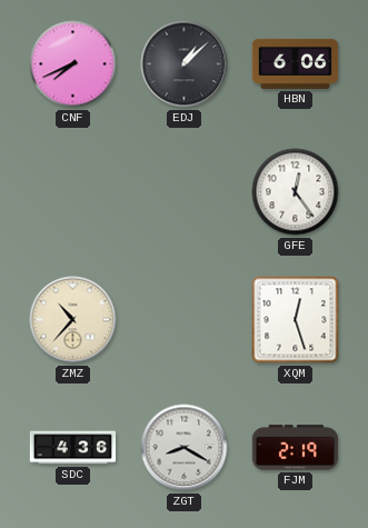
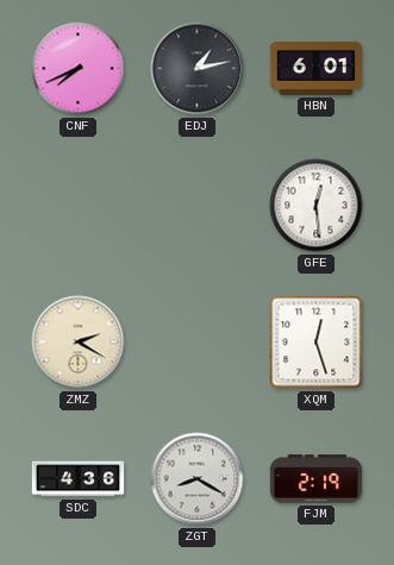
EDJ: 1:08 -> 1:13
HBN: 6:06 -> 6:01
GFE: 12:24 -> 12:29
ZMZ: 10:37 -> 2:20
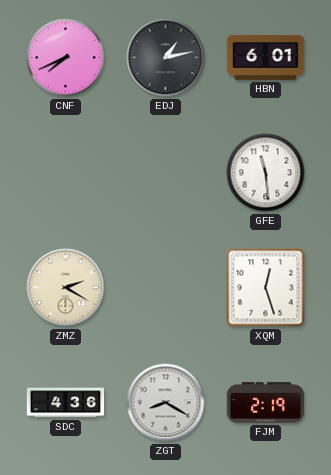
GFE: 12:29 -> 11:29
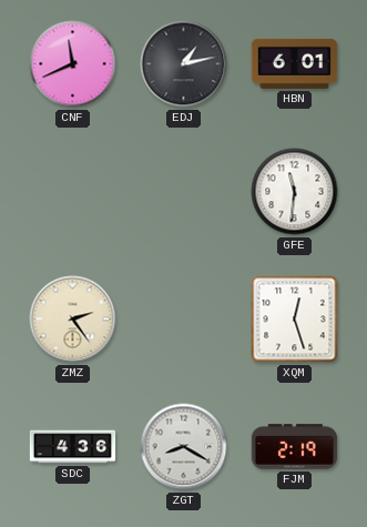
CNF: 7:41 -> 11:41
GFE: 11:29 -> 11:31
ZMZ: 2:20 -> 2:24
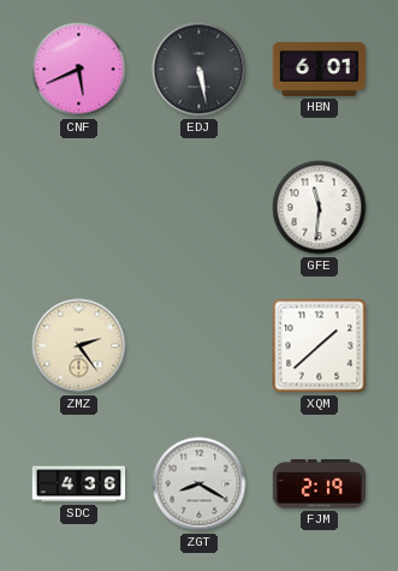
CNF: 11:41 -> 5:41
EDJ: 1:13 -> 5:28
XQM: 12:27 -> 1:38
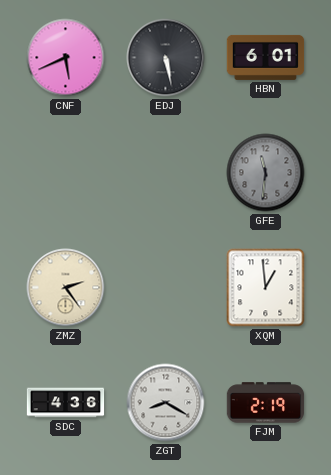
GFE dial: white -> grey
XQM: 1:38 -> 12:59
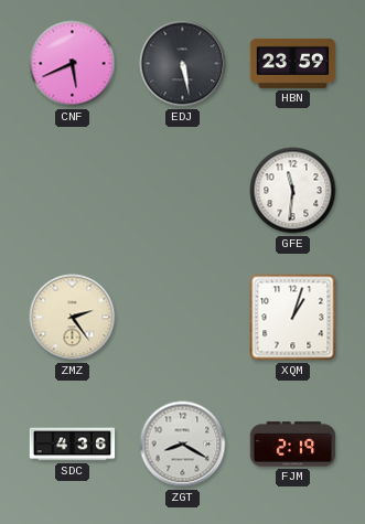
HBN: 6:01 -> 23:59
GFE dial: grey -> white
XQM: 12:59 -> 1:03
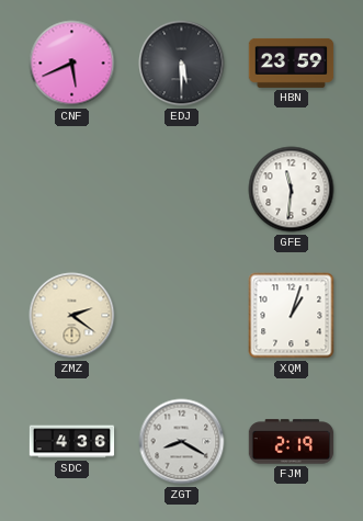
EDJ: 5:28 -> 5:30
ZMZ: 2:24 -> 2:21
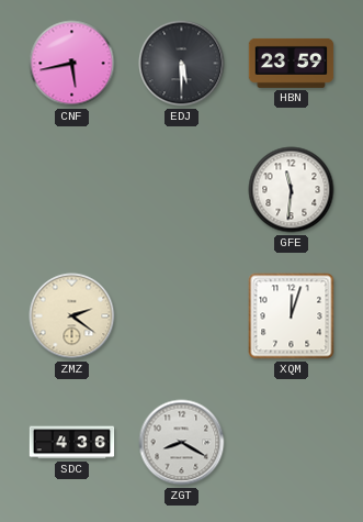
CNF: 5:41 -> 5:43
XQM: 1:03 -> 12:03
FJM: 2:19 -> none
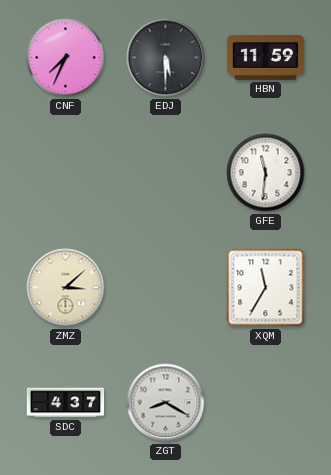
CNF: 5:43 -> 7:34
HBN: 23:59 -> 11:59
ZMZ: 2:21 -> 3:08
XQM: 12:03 -> 11:35
SDC: 4:36 -> 4:37
